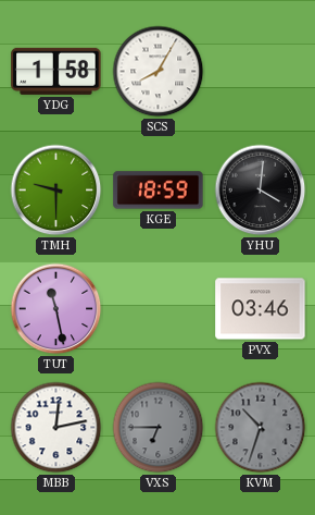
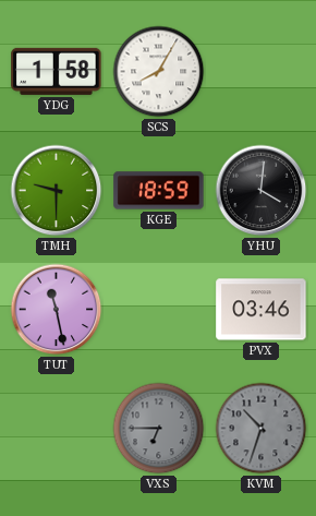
MBB: 12:13 -> none
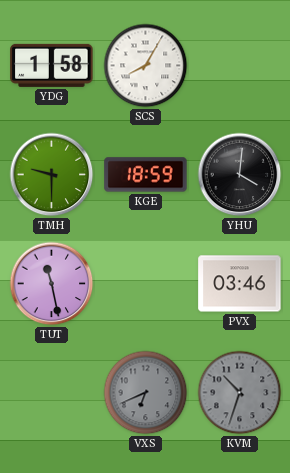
VXS: 6:45 -> 6:41
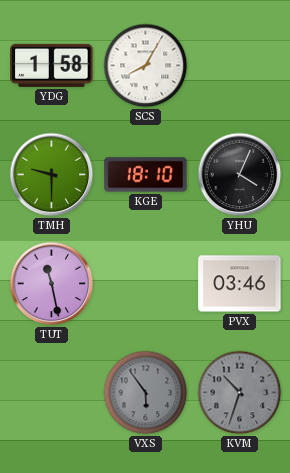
KGE: 18:59 -> 18:10
YHU: 4:01 -> 4:04
VXS: 6:41 -> 5:54
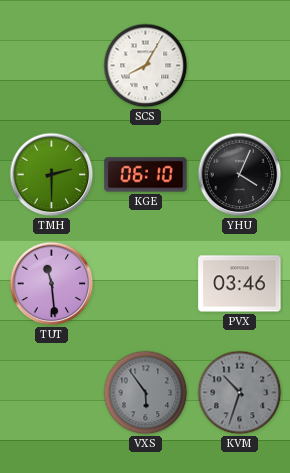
YDG: 1:58 -> none
TMH: 9:30 -> 2:30
KGE: 18:10 -> 06:10
TUT: 11:28 -> 11:29
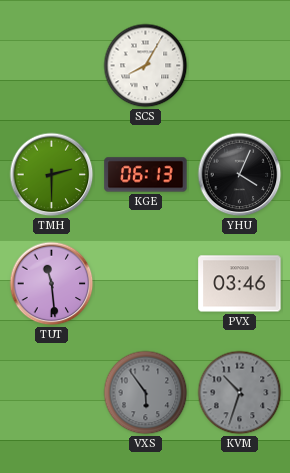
KGE: 06:10 -> 06:13
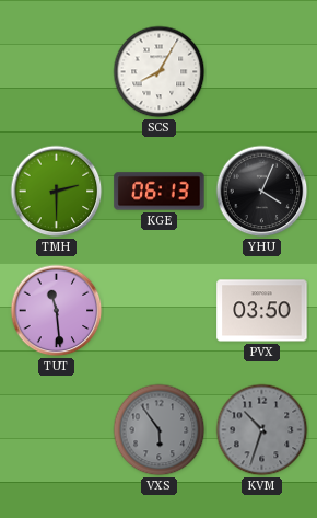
PVX: 03:46 -> 03:50
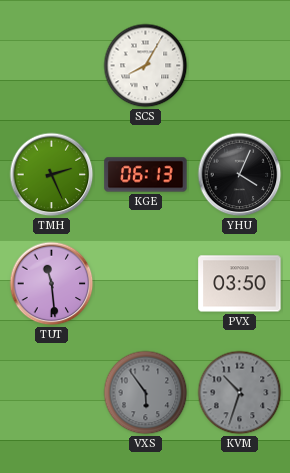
TMH: 2:30 -> 2:26
